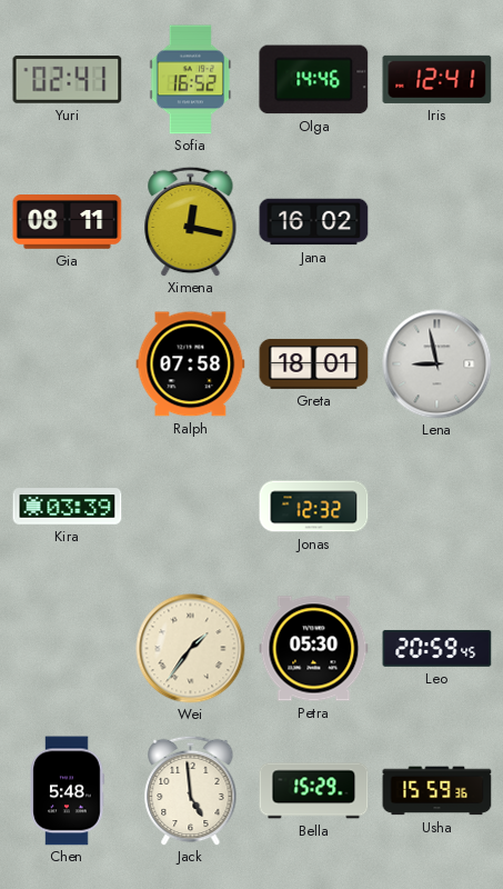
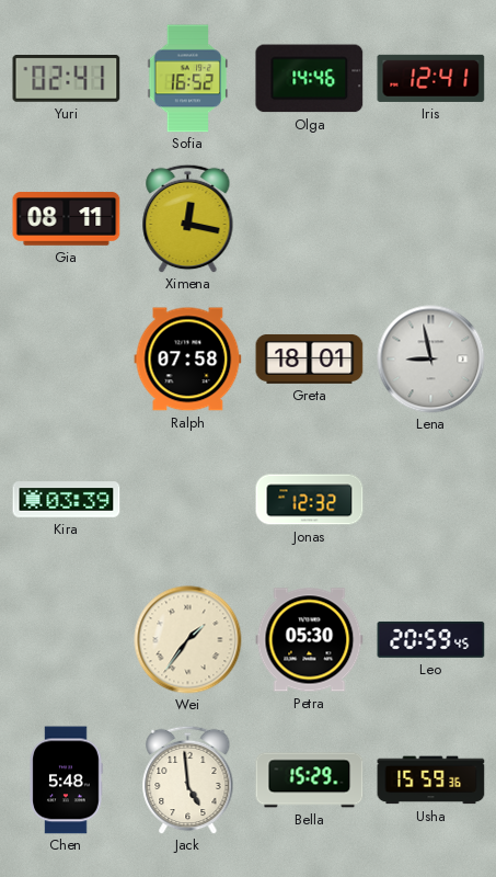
Jana: 16:02 -> none
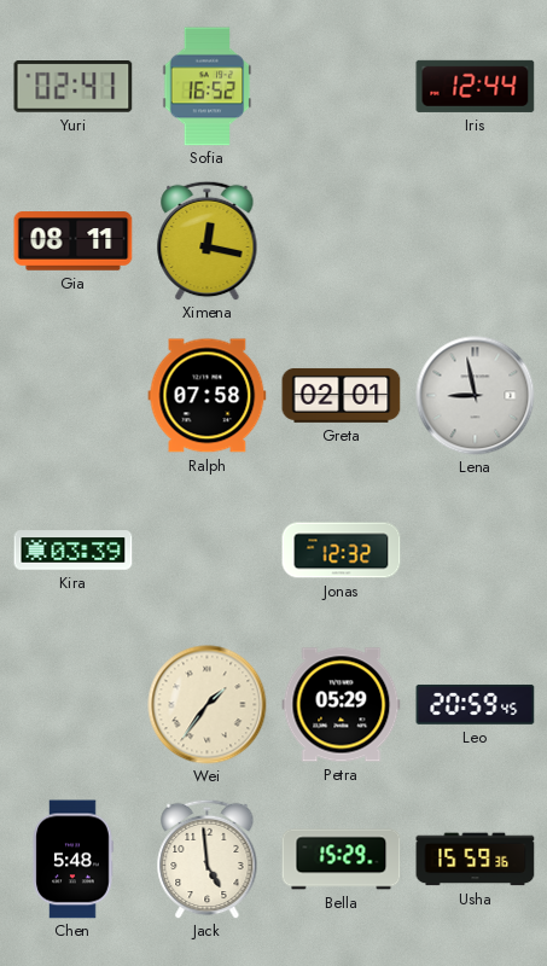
Olga: 14:46 -> none
Iris: 12:41 -> 12:44
Greta: 18:01 -> 02:01
Petra: 05:30 -> 05:29
